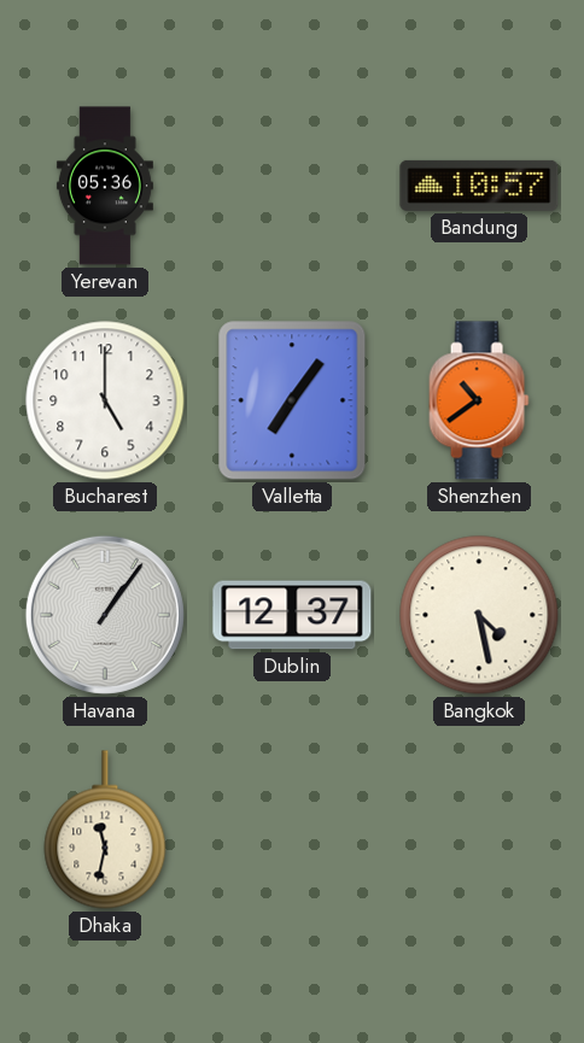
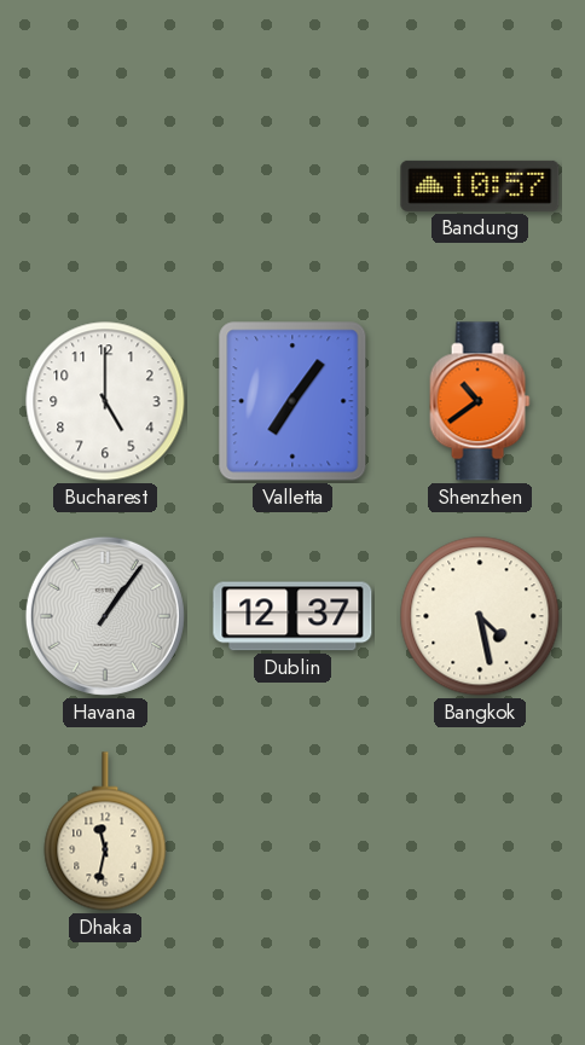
Yerevan: 05:36 -> none
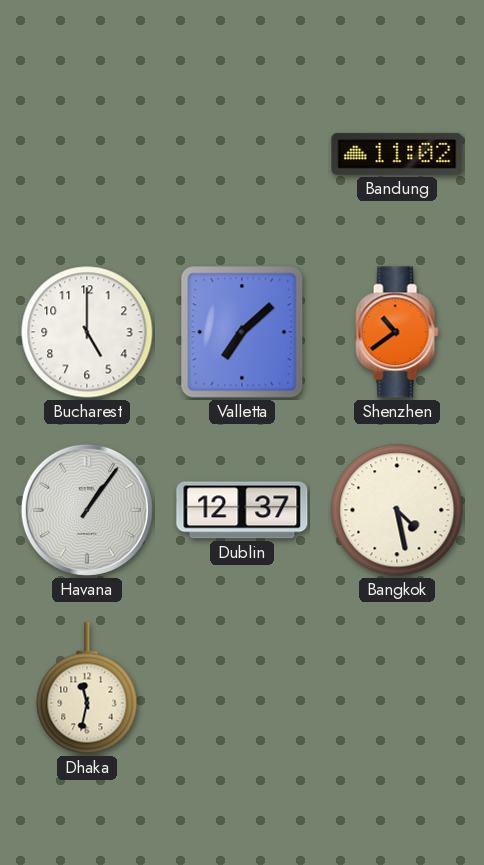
Bandung: 10:57 -> 11:02
Valletta: 7:06 -> 7:08
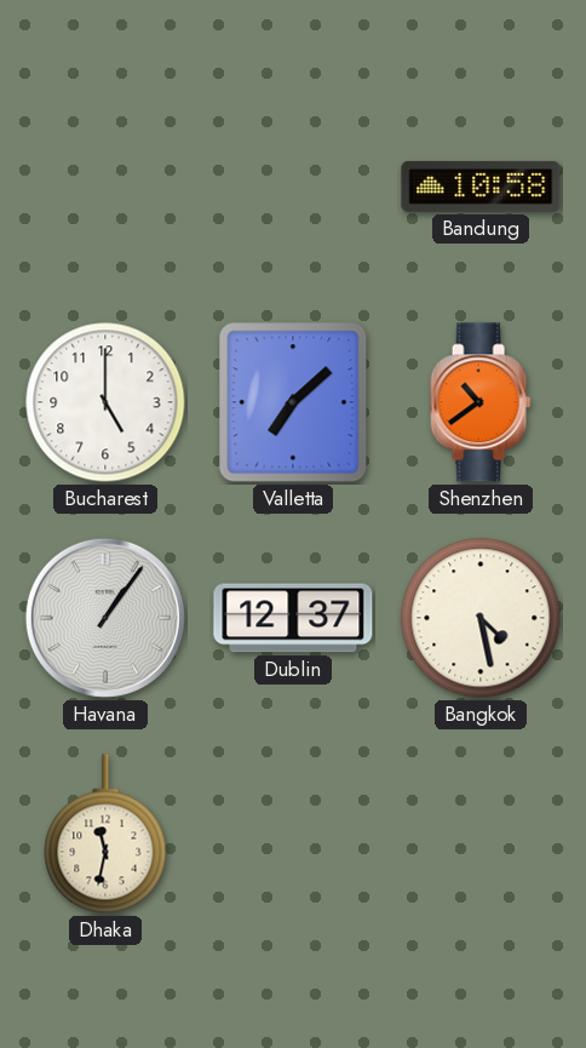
Bandung: 11:02 -> 10:58
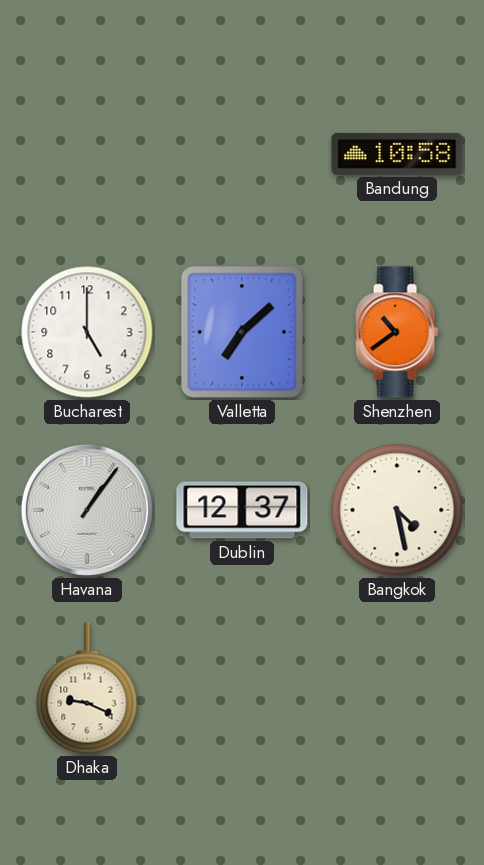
Dhaka: 11:32 -> 9:19
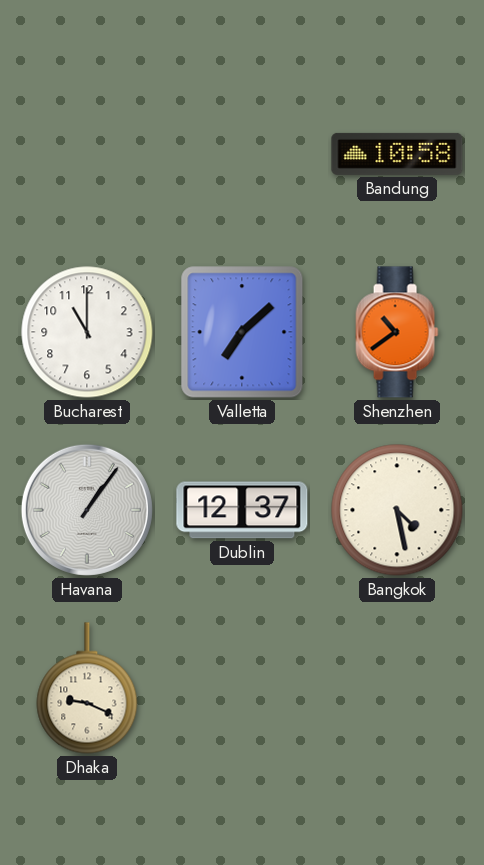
Bucharest: 5:00 -> 11:00
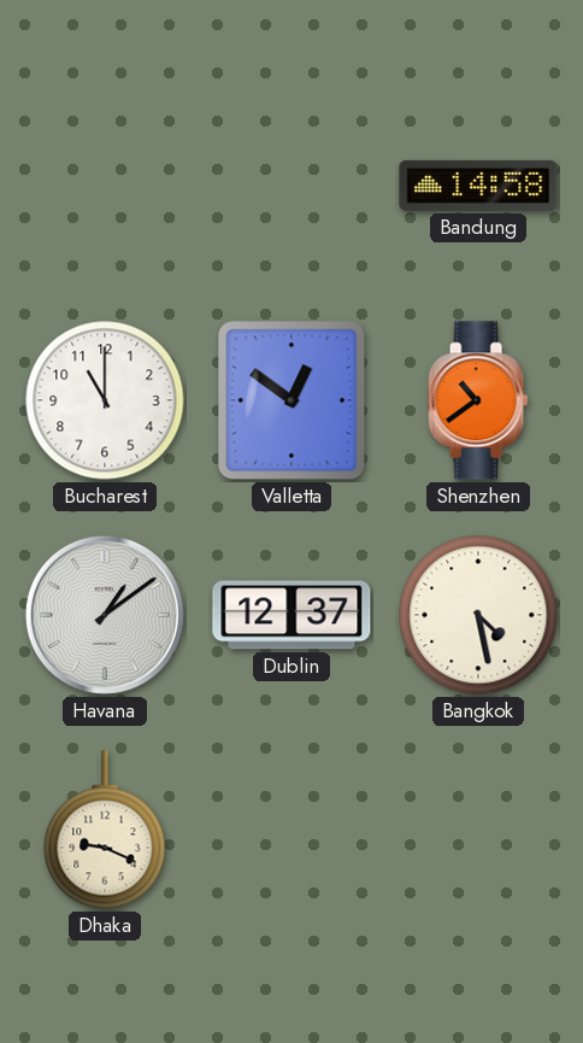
Bandung: 10:58 -> 14:58
Valletta: 7:08 -> 12:51
Havana: 1:06 -> 1:09
